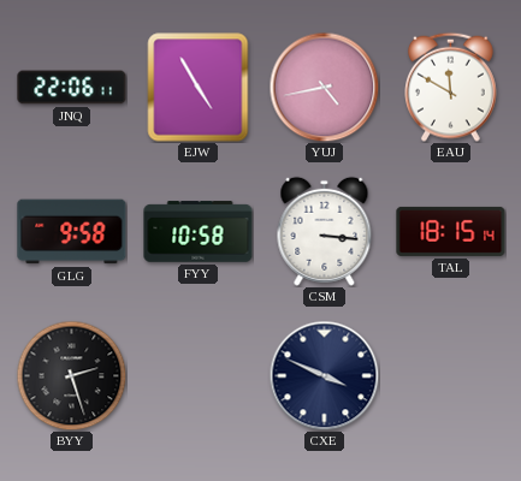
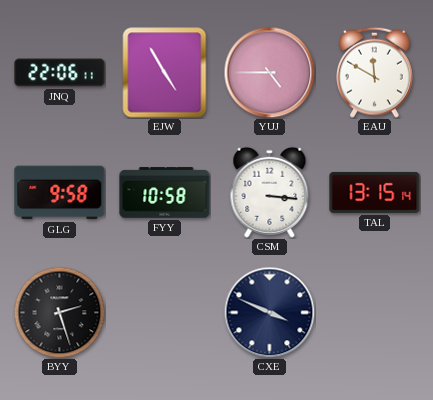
YUJ: 4:43 -> 4:45
TAL: 18:15 -> 13:15
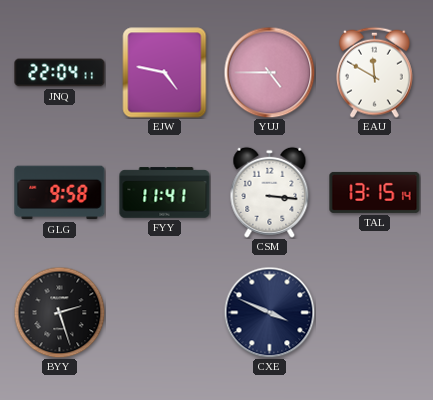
JNQ: 22:06 -> 22:04
EJW: 4:55 -> 4:47
FYY: 10:58 -> 11:41
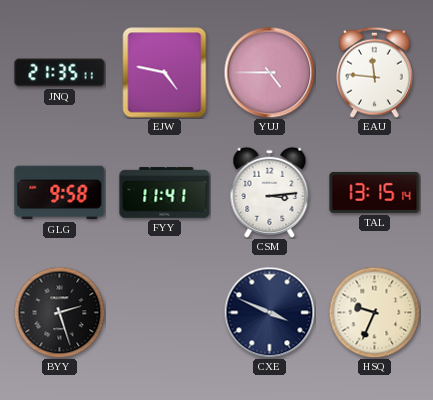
JNQ: 22:04 -> 21:35
EAU: 11:50 -> 11:46
CSM: 3:16 -> 3:14
HSQ: none -> 9:34
